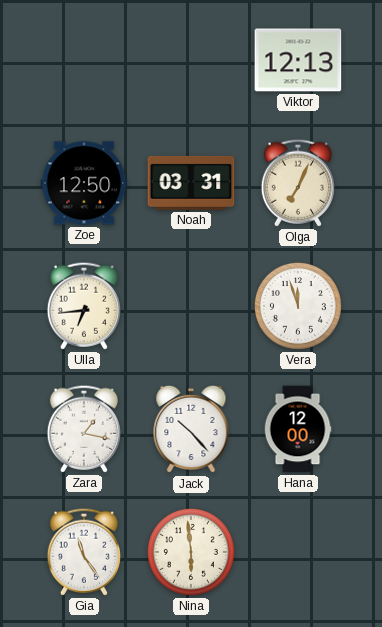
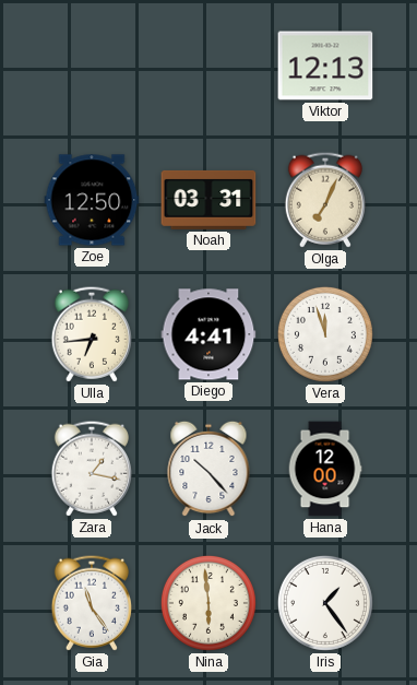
Diego: none -> 4:41
Iris: none -> 1:24
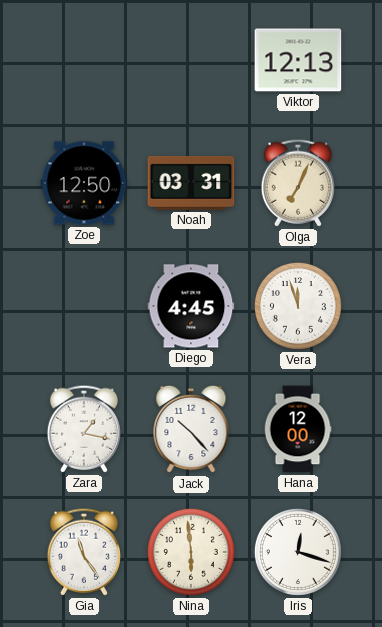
Ulla: 6:44 -> none
Diego: 4:41 -> 4:45
Iris: 1:24 -> 12:18
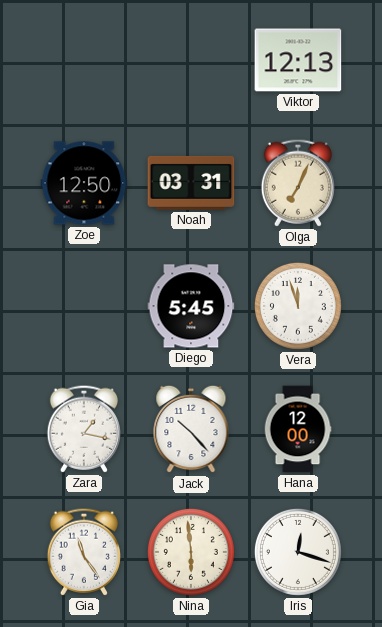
Diego: 4:45 -> 5:45
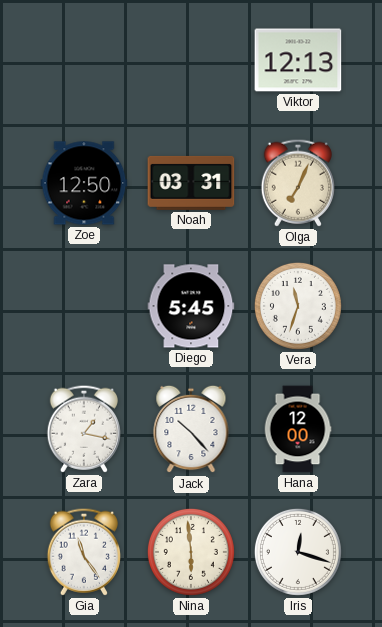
Vera: 11:57 -> 11:33
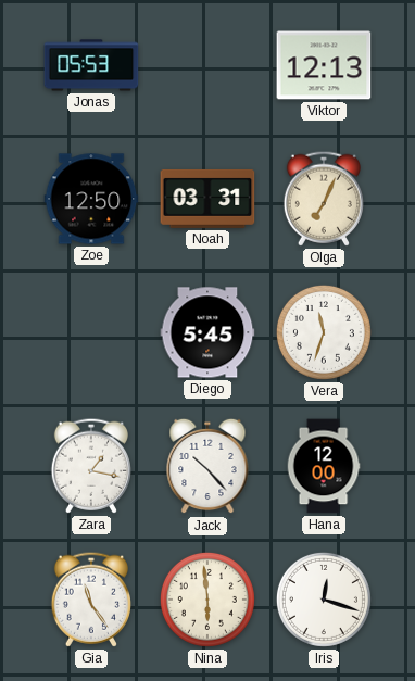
Jonas: none -> 05:53
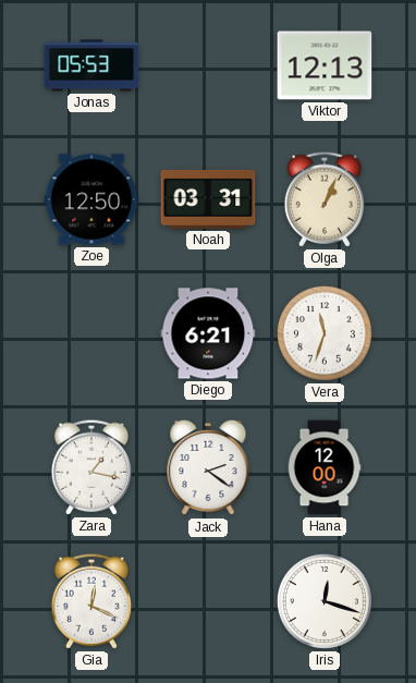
Olga: 7:04 -> 1:04
Diego: 5:45 -> 6:21
Jack: 10:23 -> 2:21
Gia: 11:24 -> 12:19
Nina: 5:59 -> none
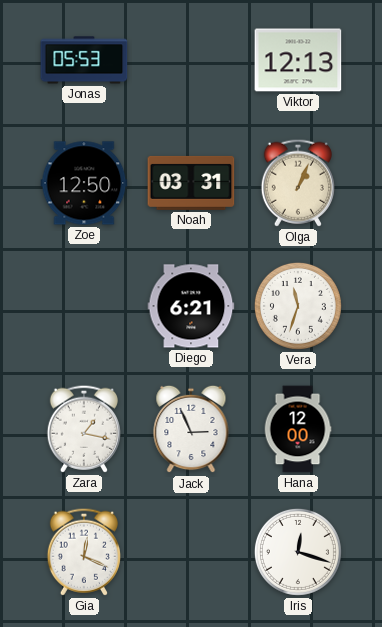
Jack: 2:21 -> 2:56
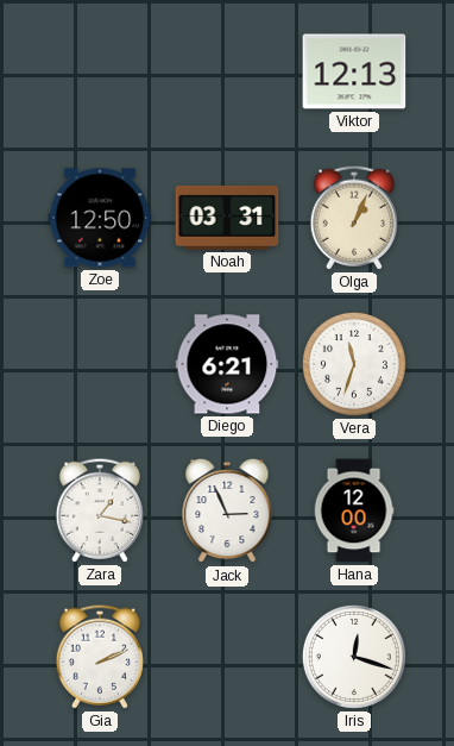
Jonas: 05:53 -> none
Gia: 12:19 -> 2:11
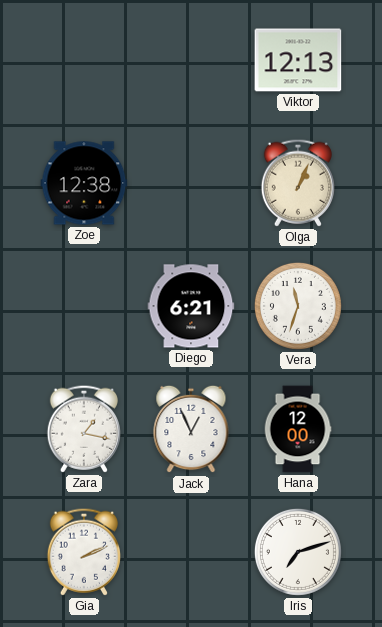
Zoe: 12:50 -> 12:38
Noah: 03:31 -> none
Jack: 2:56 -> 12:56
Iris: 12:18 -> 7:12
